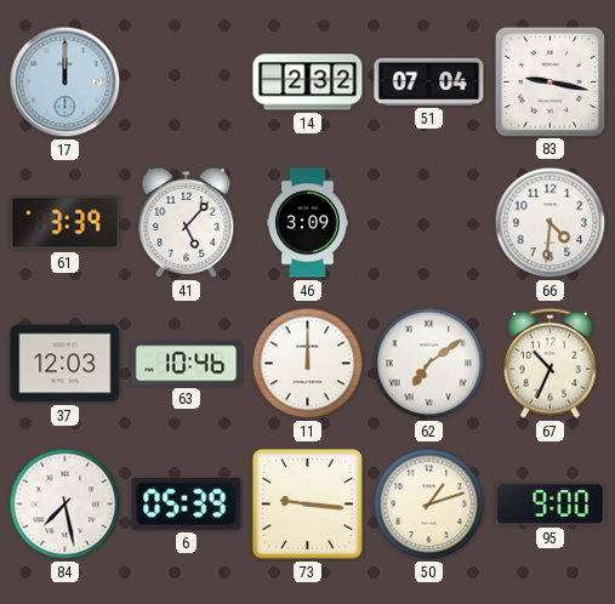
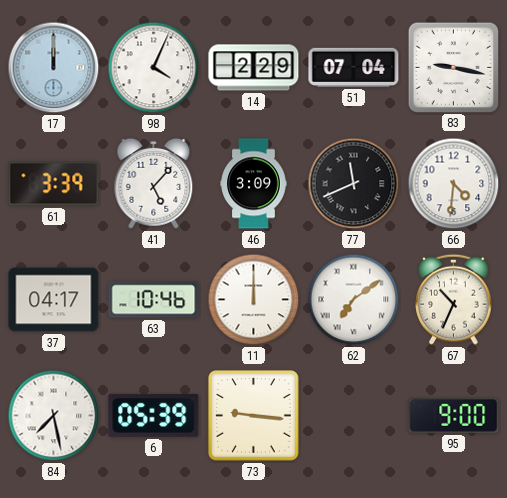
98: none -> 4:04
14: 2:32 -> 2:29
77: none -> 11:41
37: 12:03 -> 04:17
50: 1:12 -> none
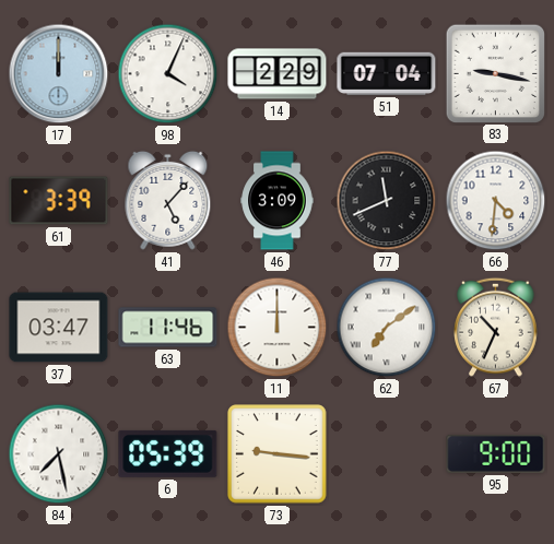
37: 04:17 -> 03:47
63: 10:46 -> 11:46
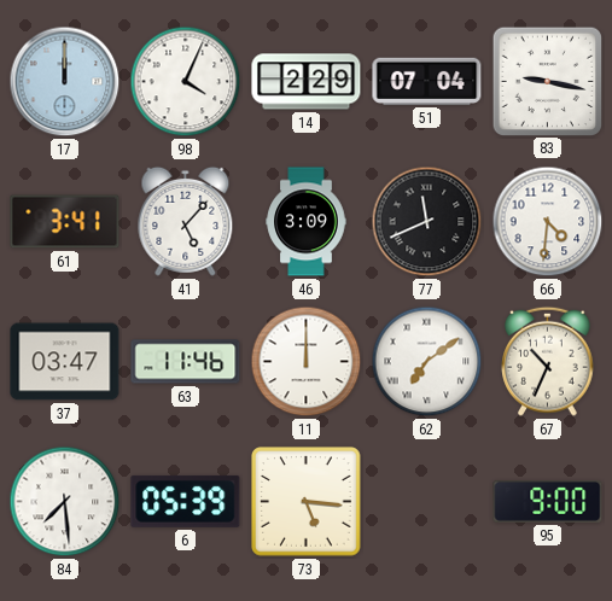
61: 3:39 -> 3:41
84: 7:28 -> 7:29
73: 9:16 -> 5:16
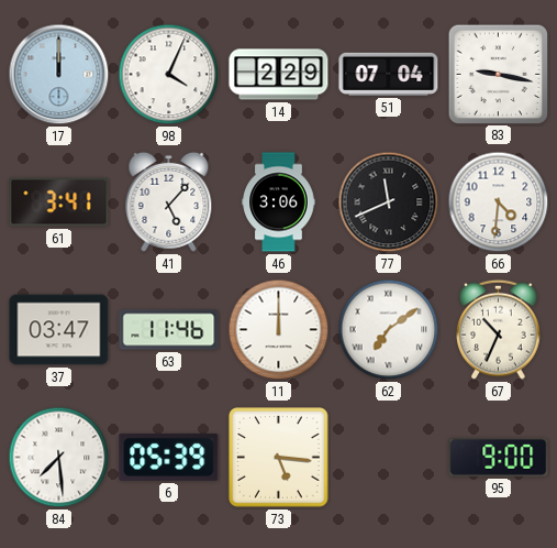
46: 3:09 -> 3:06
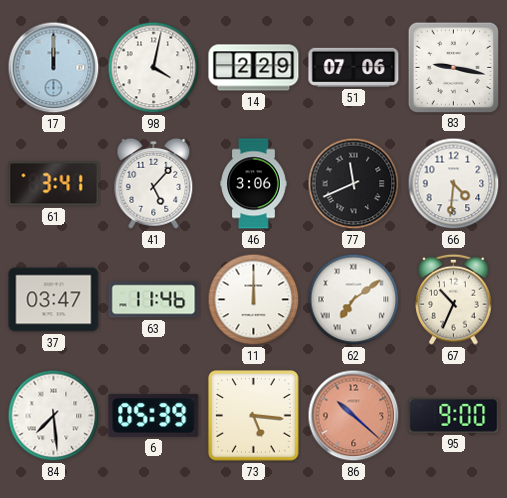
98: 4:04 -> 4:02
51: 07:04 -> 07:06
86: none -> 10:22
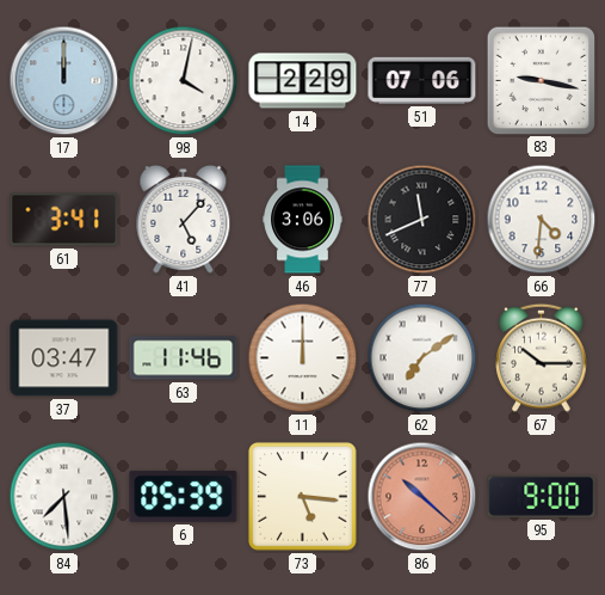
67: 10:34 -> 10:15
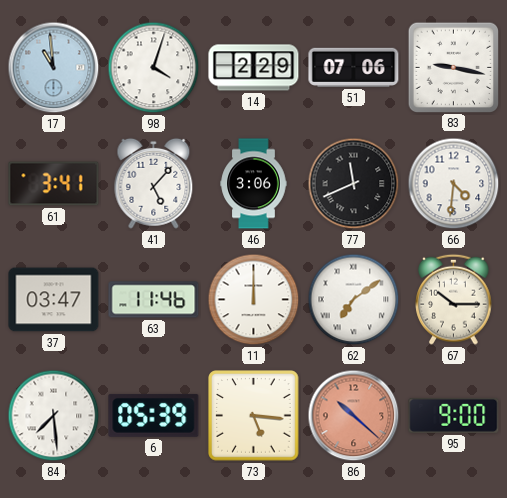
17: 12:00 -> 10:59
98: 4:02 -> 4:03
